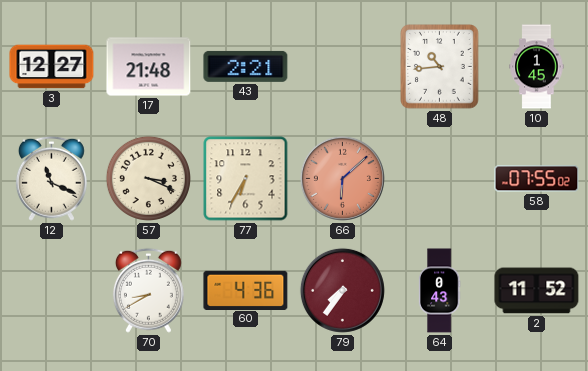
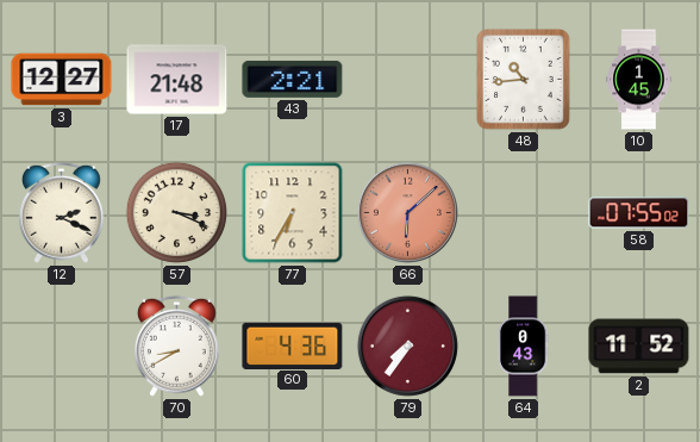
12: 11:19 -> 2:19
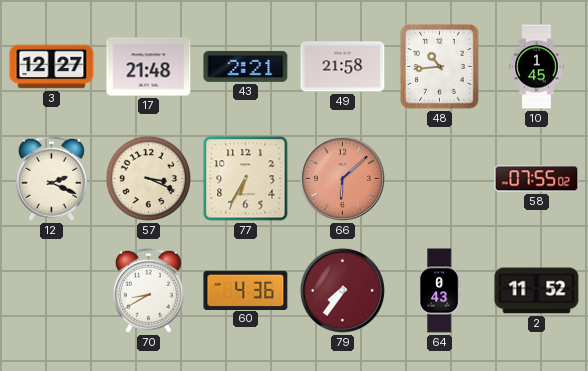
49: none -> 21:58
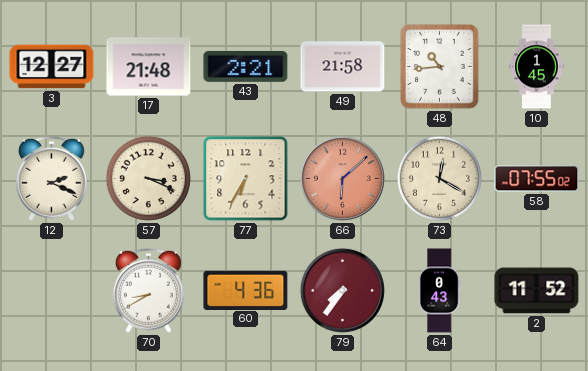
73: none -> 12:20
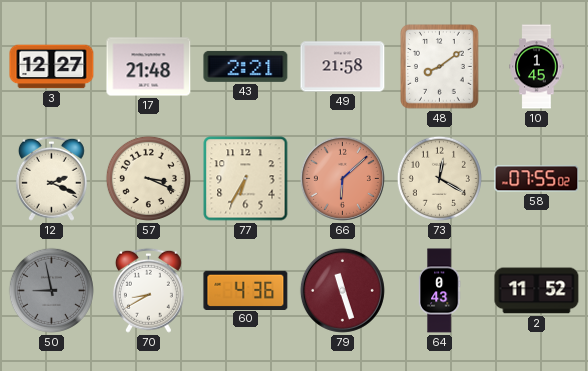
48: 10:44 -> 8:09
50: none -> 8:58
79: 7:36 -> 11:27
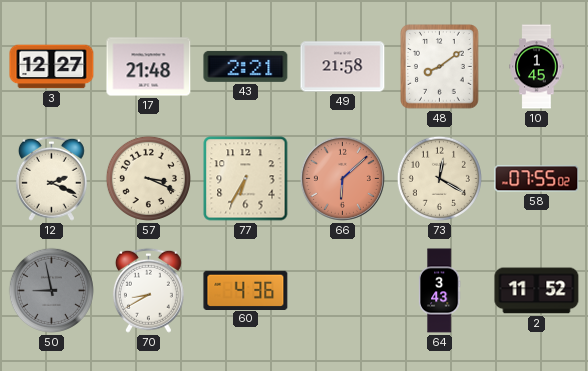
79: 11:27 -> none
64: 0:43 -> 3:43
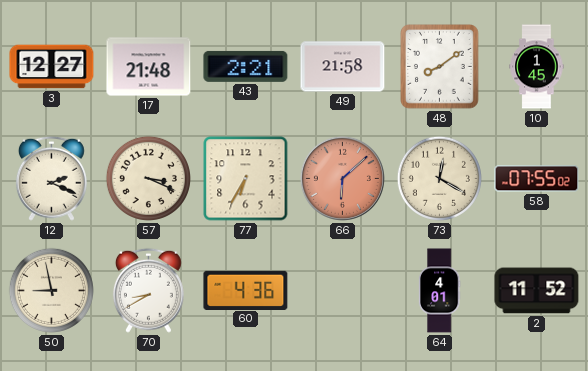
50 dial: grey -> cream
64: 3:43 -> 4:01
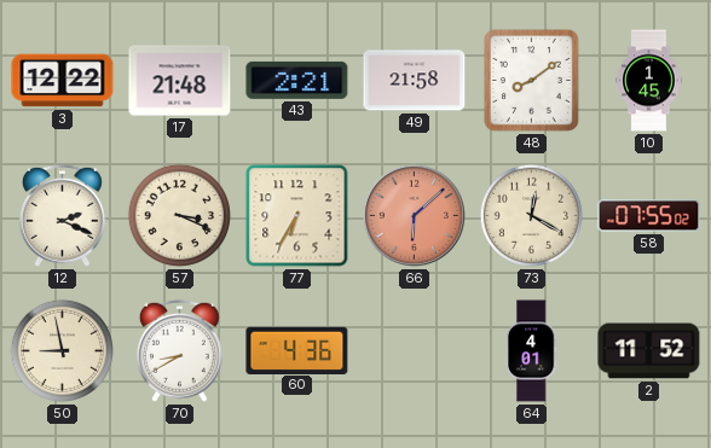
3: 12:27 -> 12:22
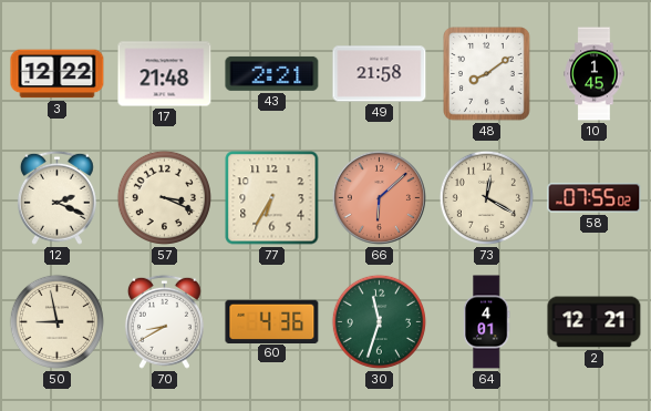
30: none -> 11:33
2: 11:52 -> 12:21
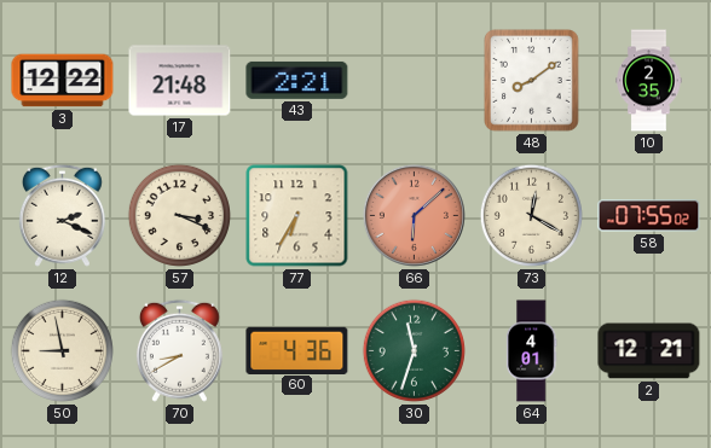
49: 21:58 -> none
10: 1:45 -> 2:35
